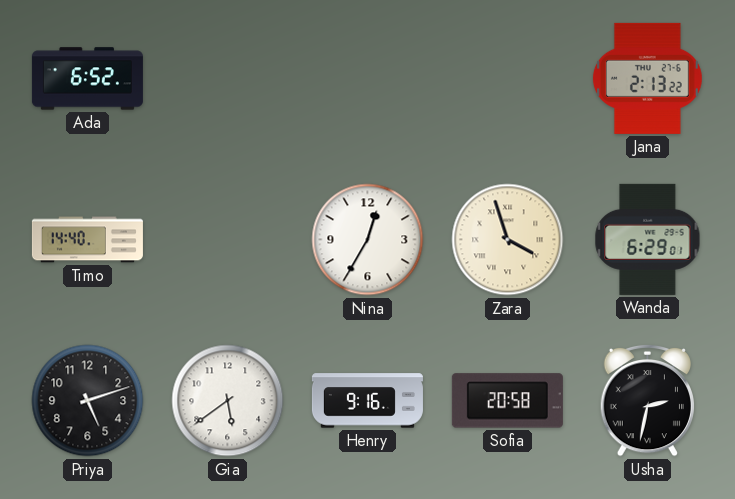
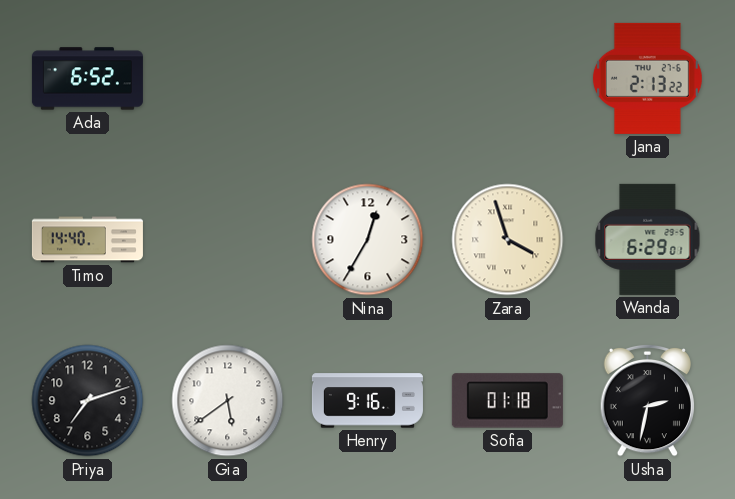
Priya: 5:12 -> 7:12
Sofia: 20:58 -> 01:18
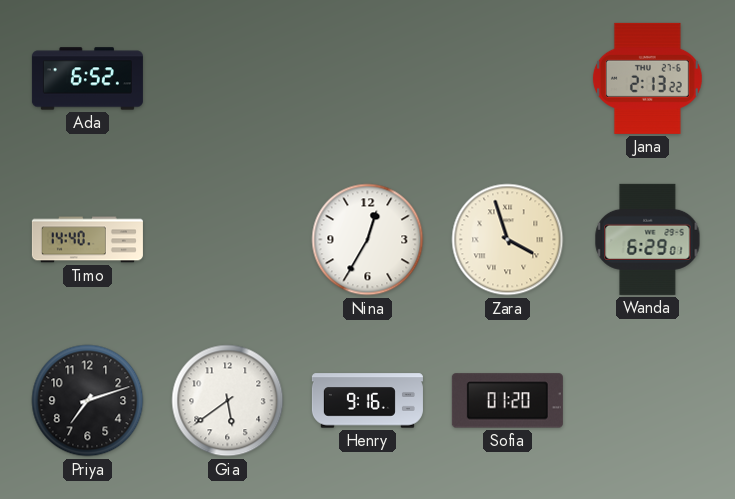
Sofia: 01:18 -> 01:20
Usha: 2:32 -> none
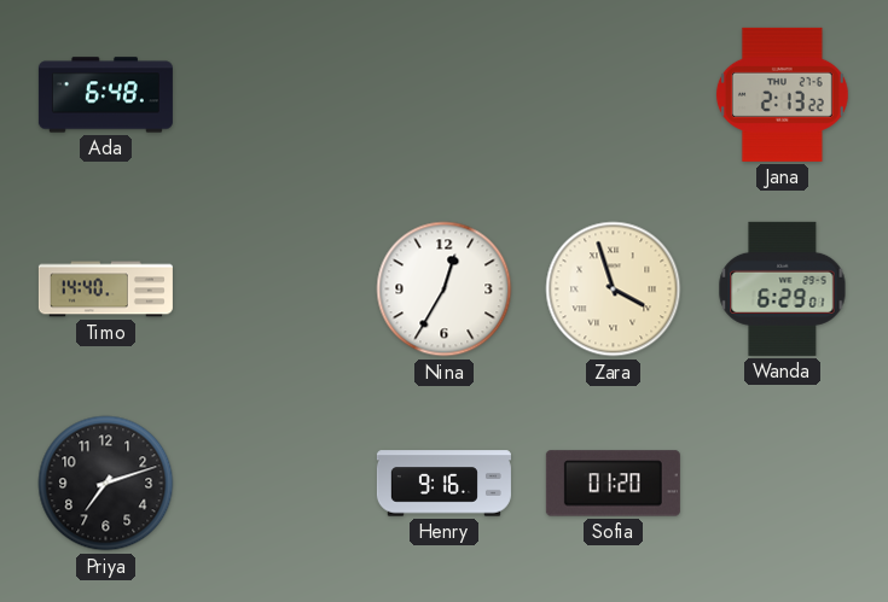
Ada: 6:52 -> 6:48
Gia: 5:39 -> none
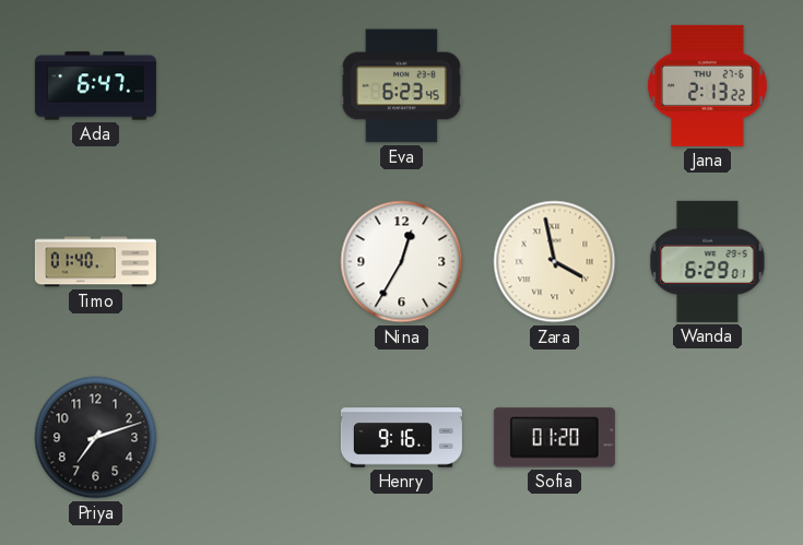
Ada: 6:48 -> 6:47
Eva: none -> 6:23
Timo: 14:40 -> 01:40
Zara: 3:57 -> 3:58
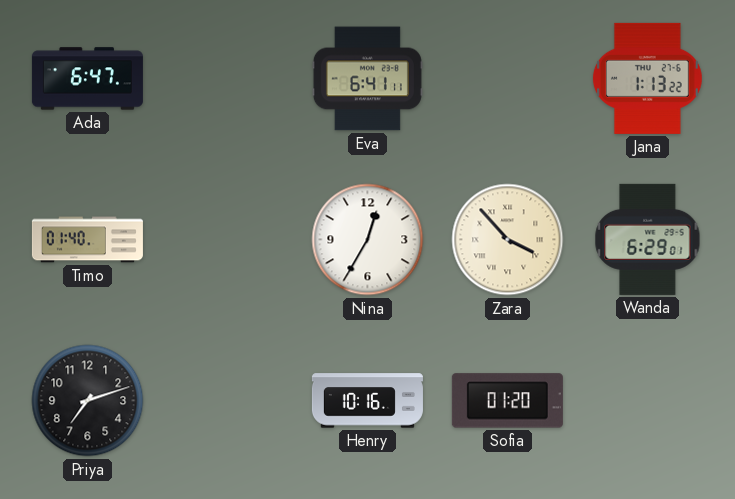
Eva: 6:23 -> 6:41
Jana: 2:13 -> 1:13
Zara: 3:58 -> 3:53
Henry: 9:16 -> 10:16
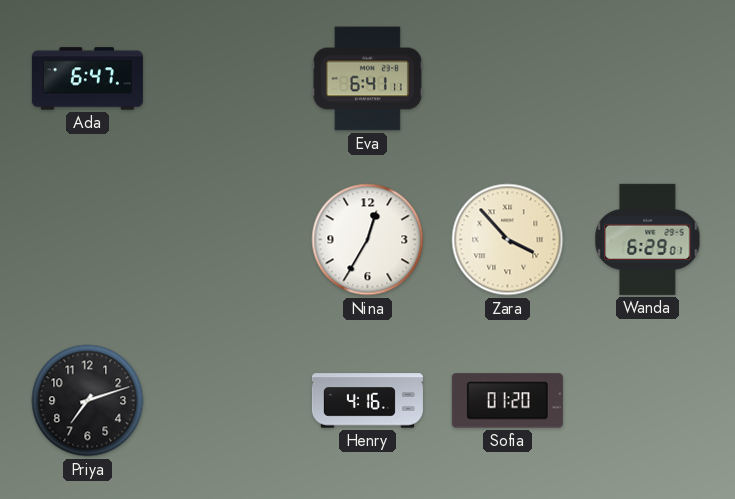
Jana: 1:13 -> none
Timo: 01:40 -> none
Henry: 10:16 -> 4:16
